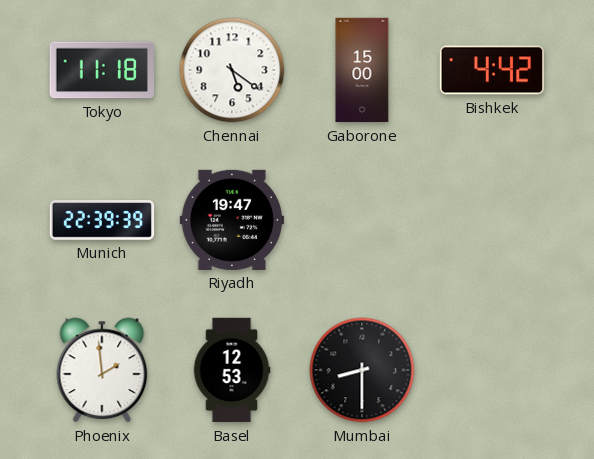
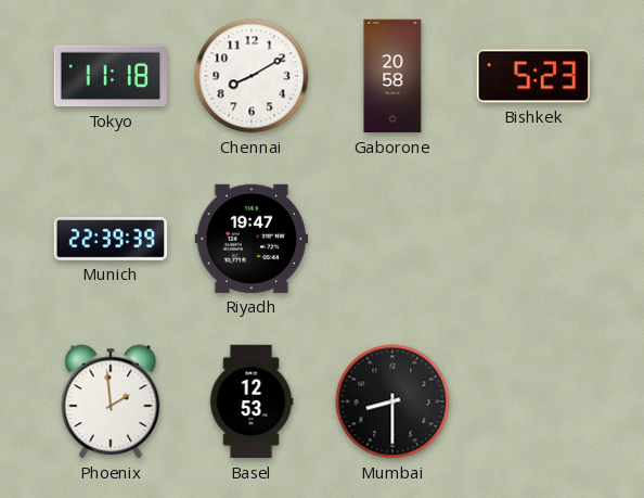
Chennai: 5:21 -> 8:10
Gaborone: 15:00 -> 20:58
Bishkek: 4:42 -> 5:23
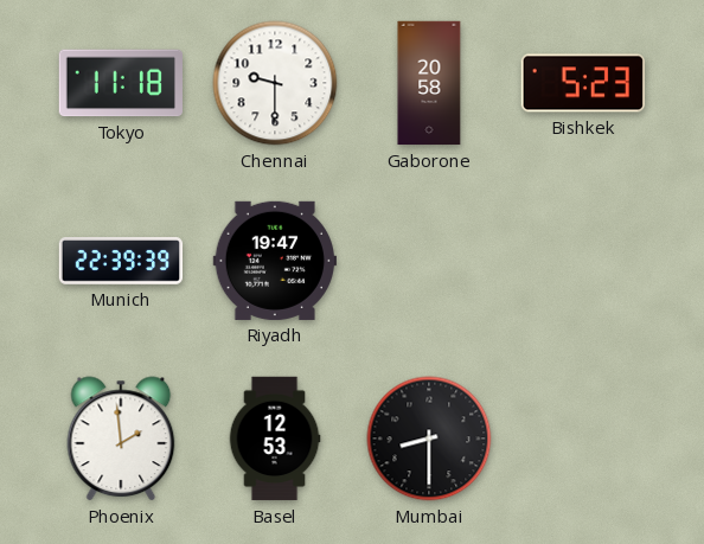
Chennai: 8:10 -> 9:30
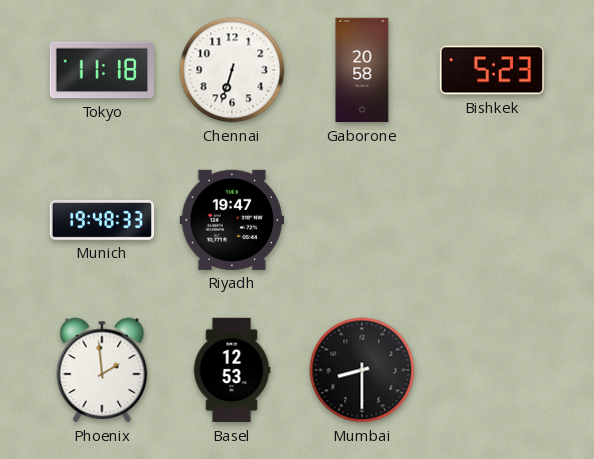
Chennai: 9:30 -> 6:33
Munich: 22:39 -> 19:48
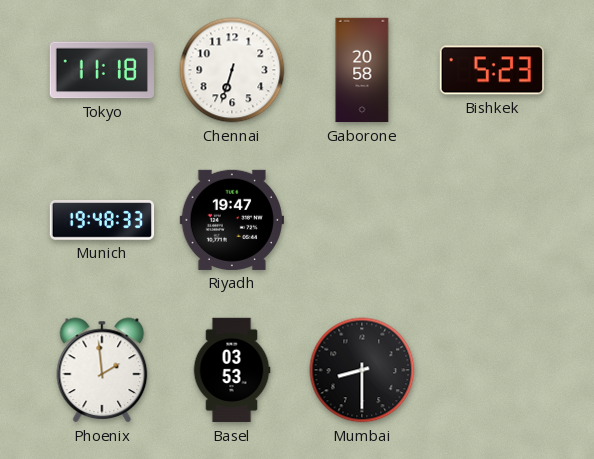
Basel: 12:53 -> 03:53
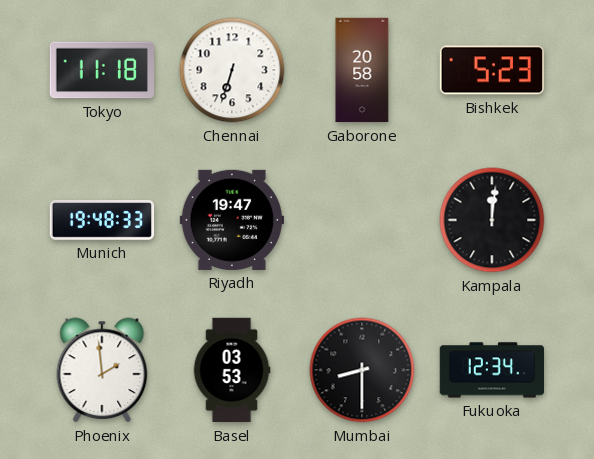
Kampala: none -> 12:01
Fukuoka: none -> 12:34
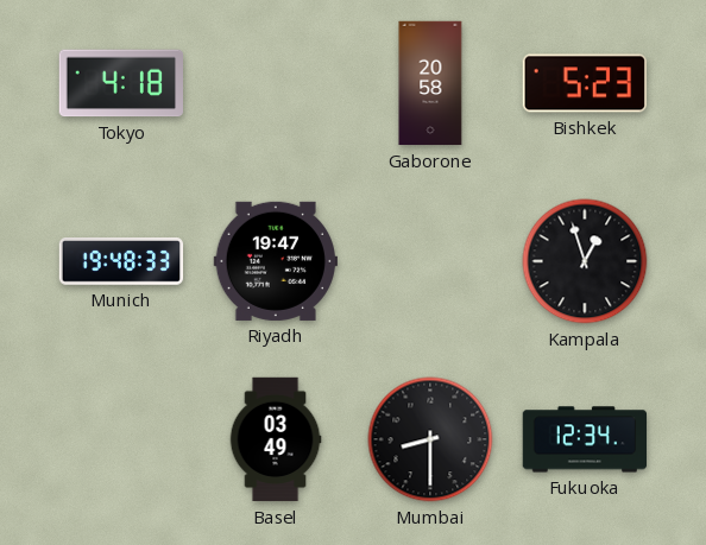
Tokyo: 11:18 -> 4:18
Chennai: 6:33 -> none
Kampala: 12:01 -> 12:57
Phoenix: 1:59 -> none
Basel: 03:53 -> 03:49
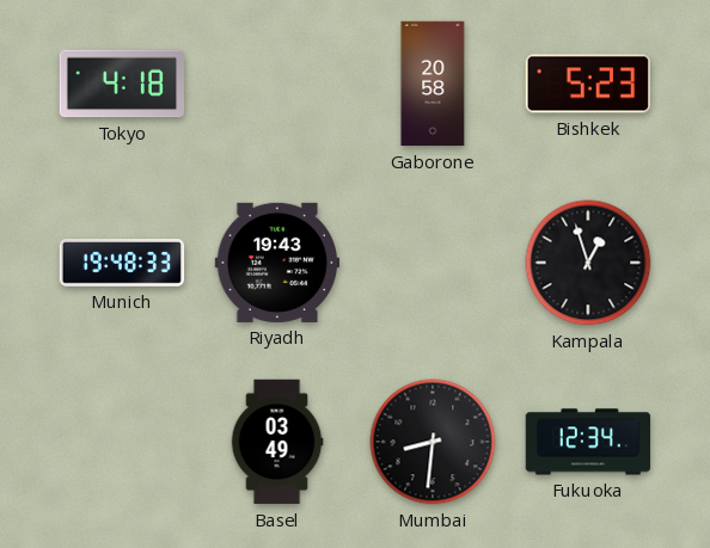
Riyadh: 19:47 -> 19:43
Mumbai: 8:30 -> 8:31
